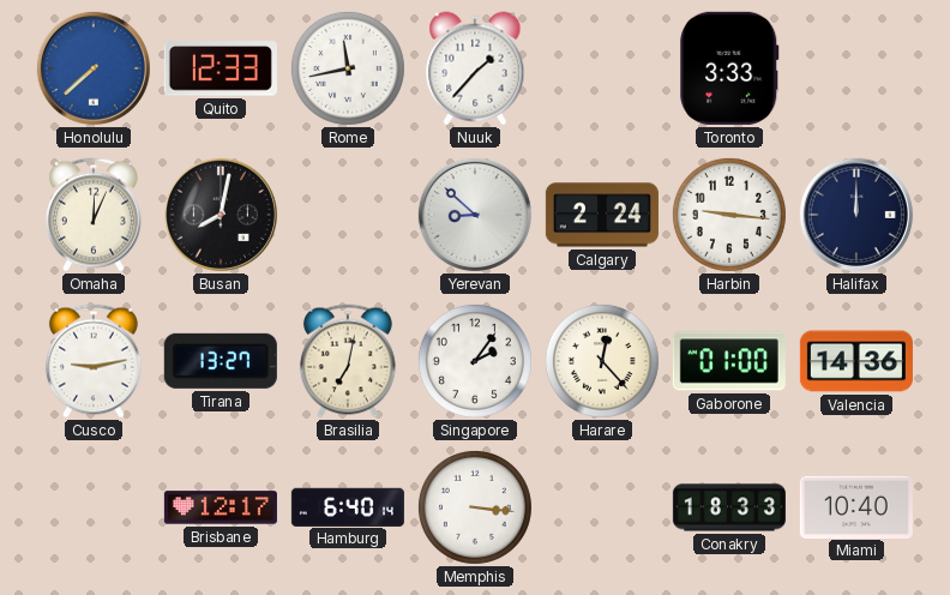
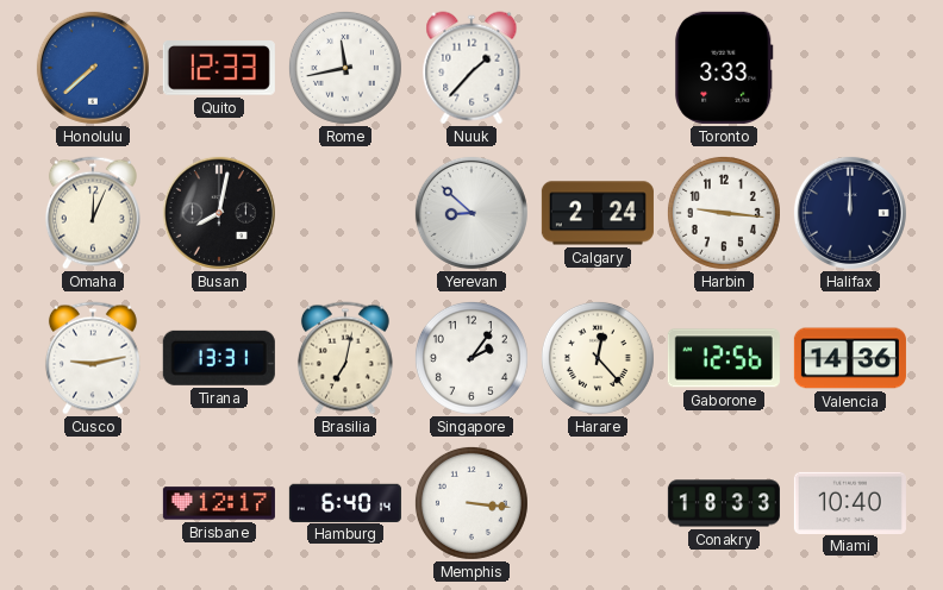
Tirana: 13:27 -> 13:31
Gaborone: 01:00 -> 12:56
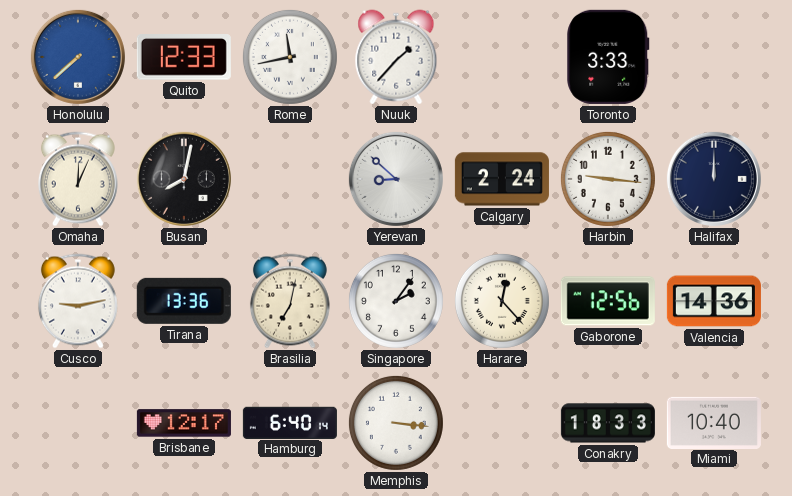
Tirana: 13:31 -> 13:36
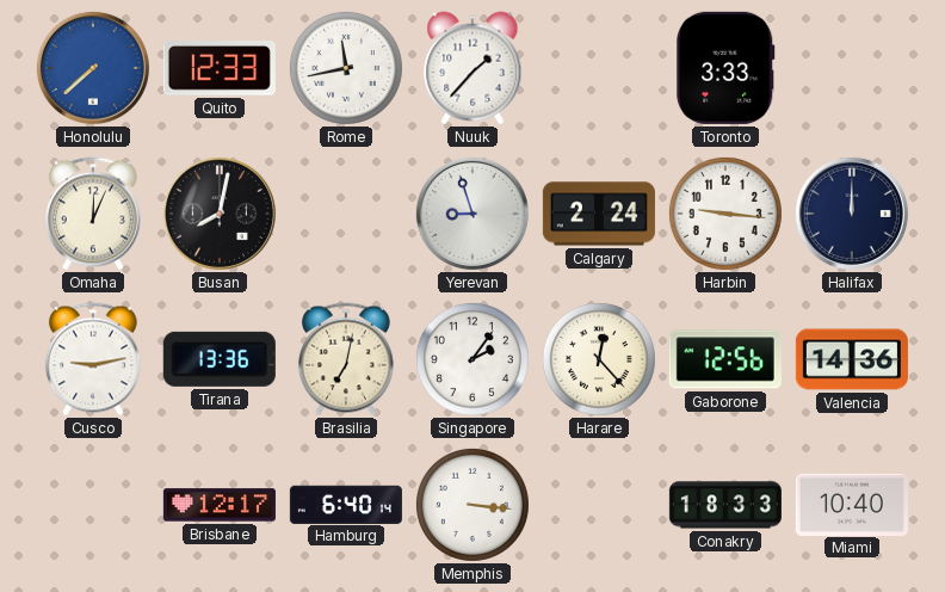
Yerevan: 8:52 -> 8:57
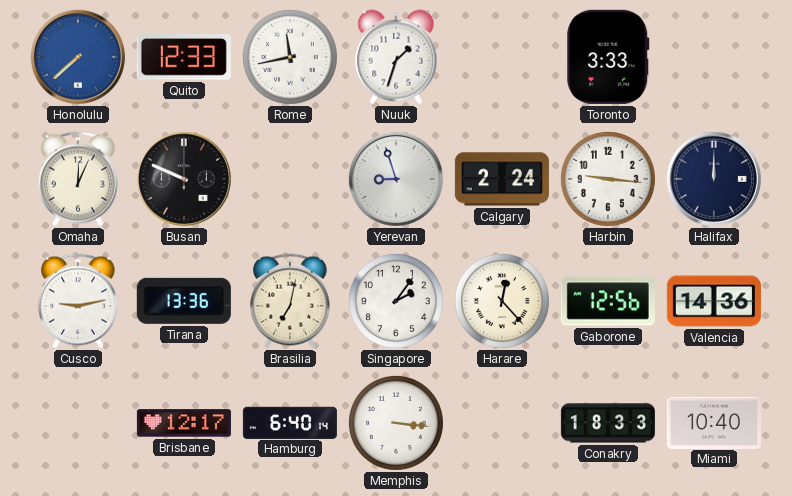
Nuuk: 1:37 -> 1:33
Busan: 8:02 -> 9:49
